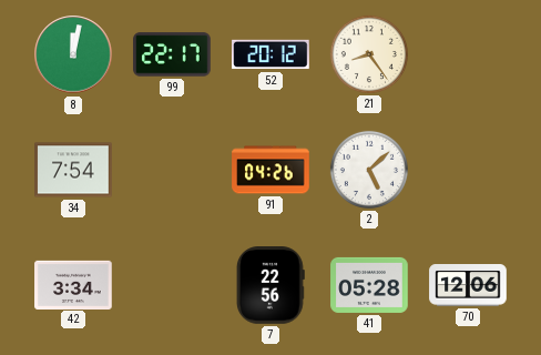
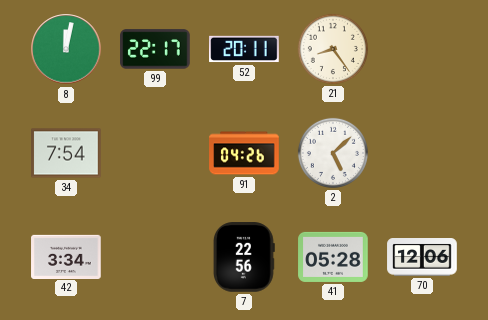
52: 20:12 -> 20:11
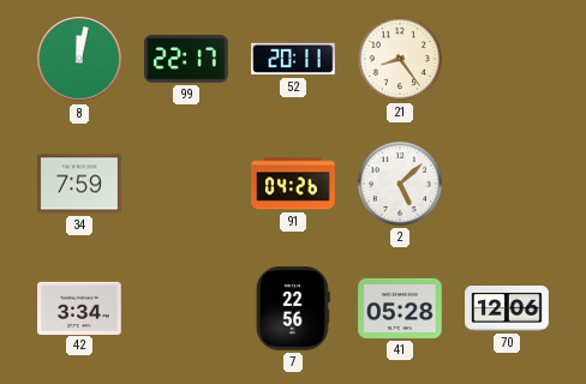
34: 7:54 -> 7:59
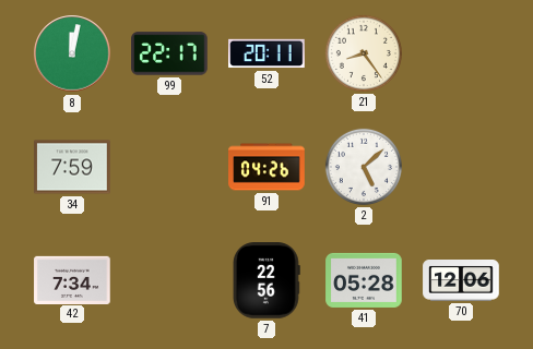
42: 3:34 -> 7:34
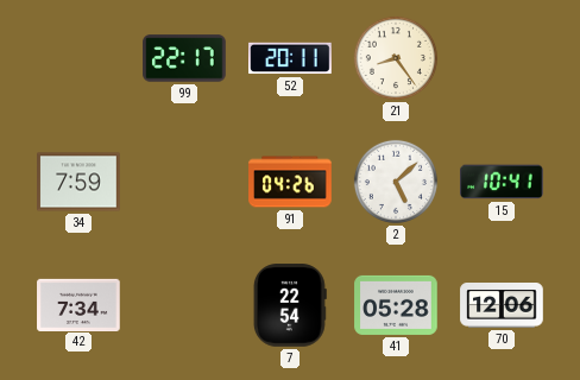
8: 12:02 -> none
15: none -> 10:41
7: 22:56 -> 22:54
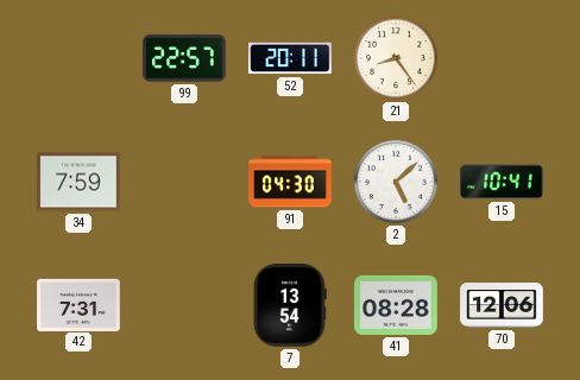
99: 22:17 -> 22:57
91: 04:26 -> 04:30
42: 7:34 -> 7:31
7: 22:54 -> 13:54
41: 05:28 -> 08:28
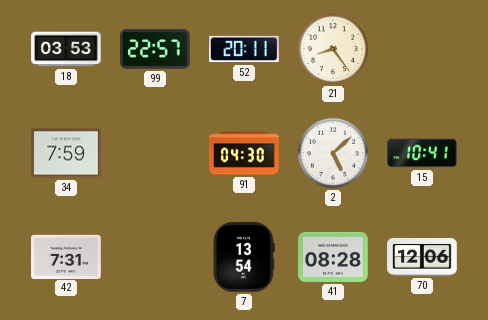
18: none -> 03:53
